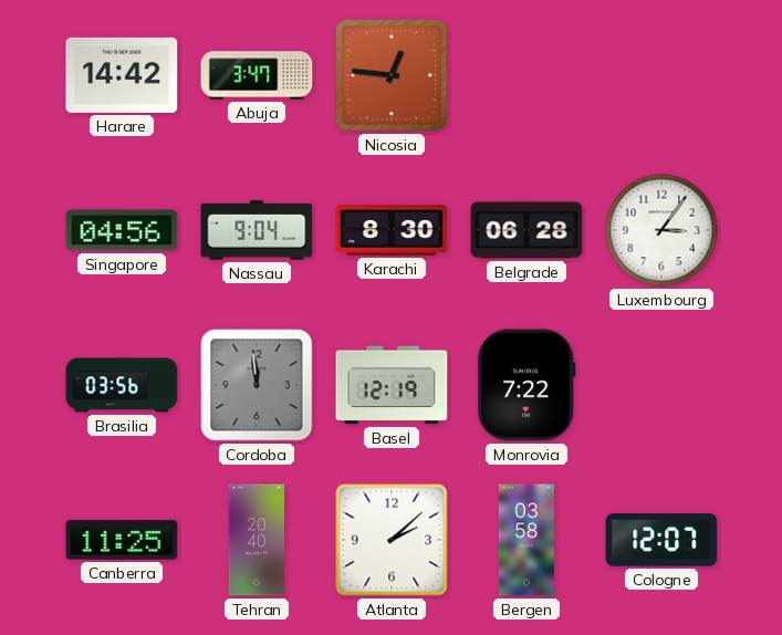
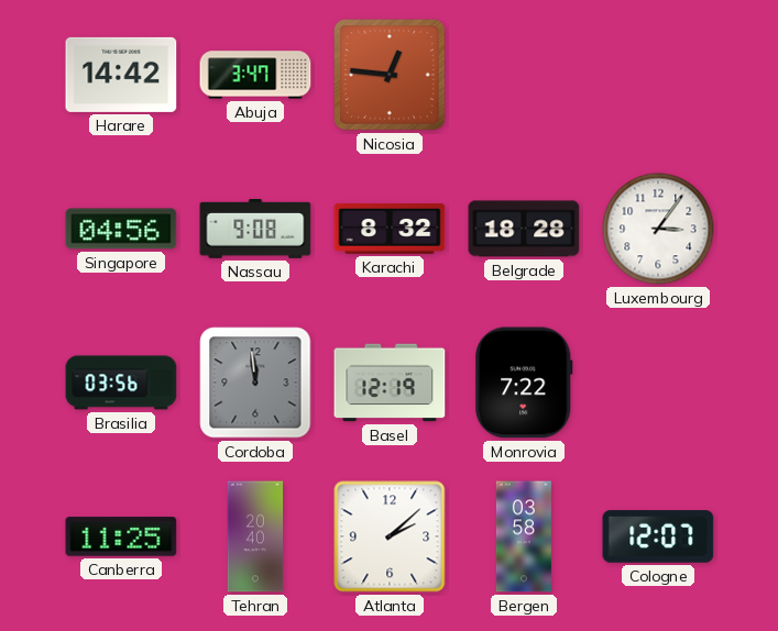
Nassau: 9:04 -> 9:08
Karachi: 8:30 -> 8:32
Belgrade: 06:28 -> 18:28
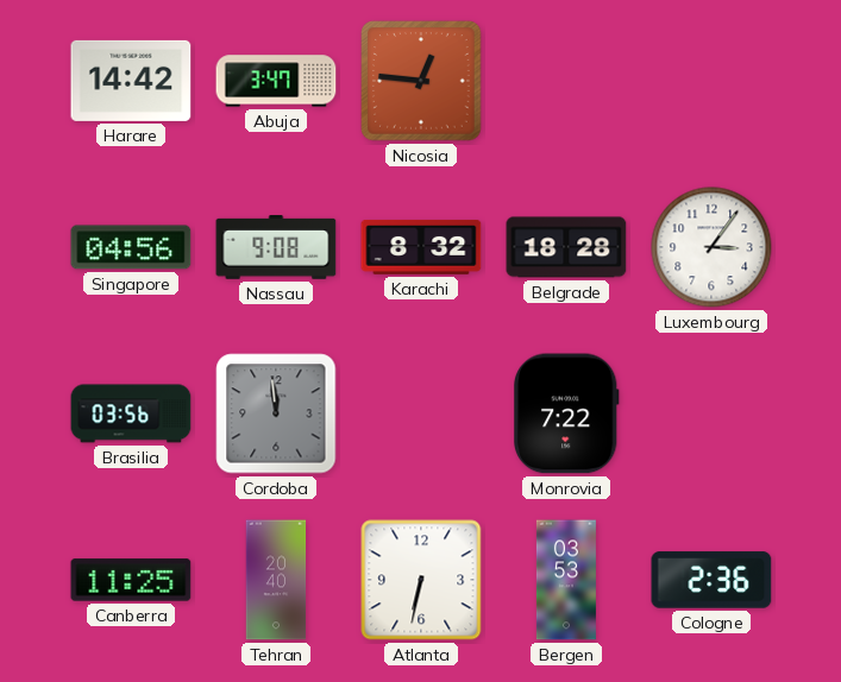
Basel: 12:19 -> none
Atlanta: 2:08 -> 6:32
Bergen: 03:58 -> 03:53
Cologne: 12:07 -> 2:36
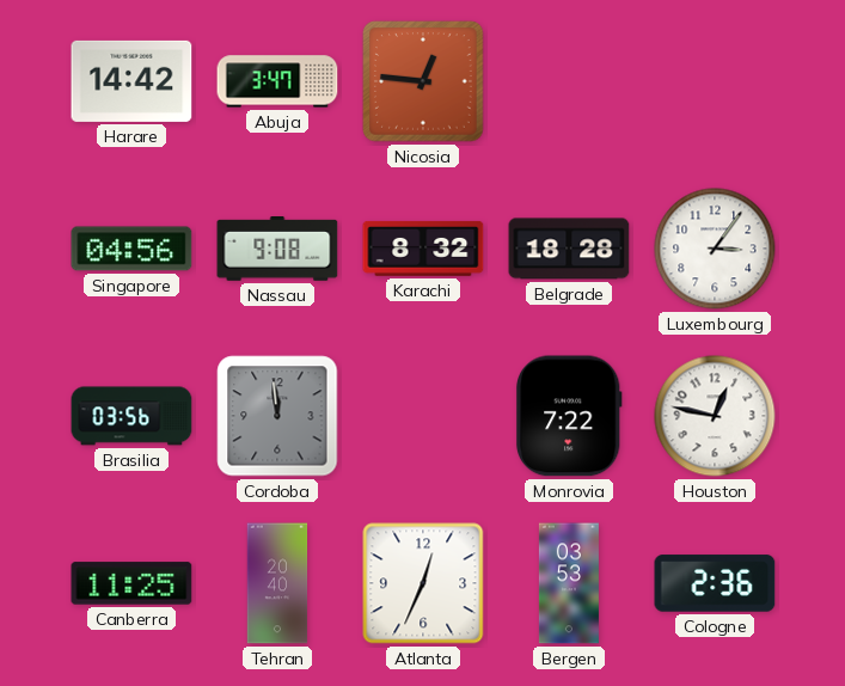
Houston: none -> 12:47
Atlanta: 6:32 -> 12:34
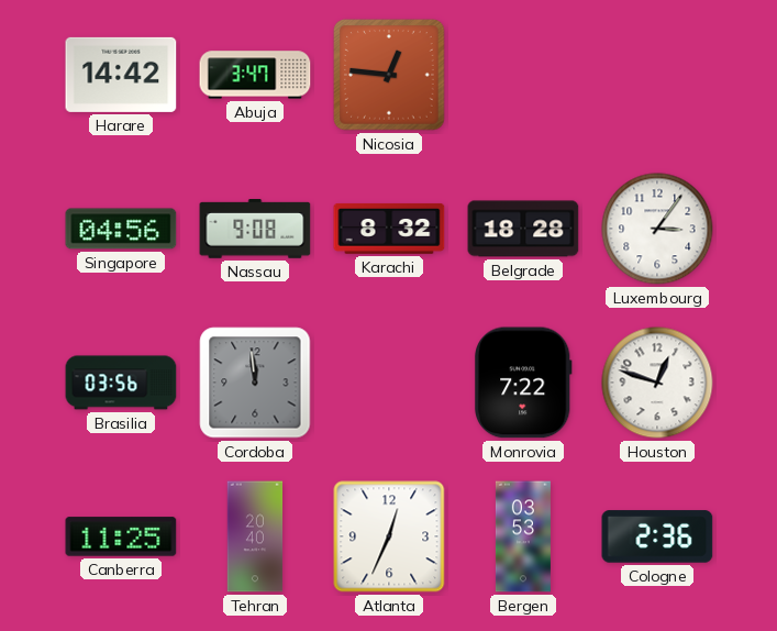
Houston: 12:47 -> 12:48
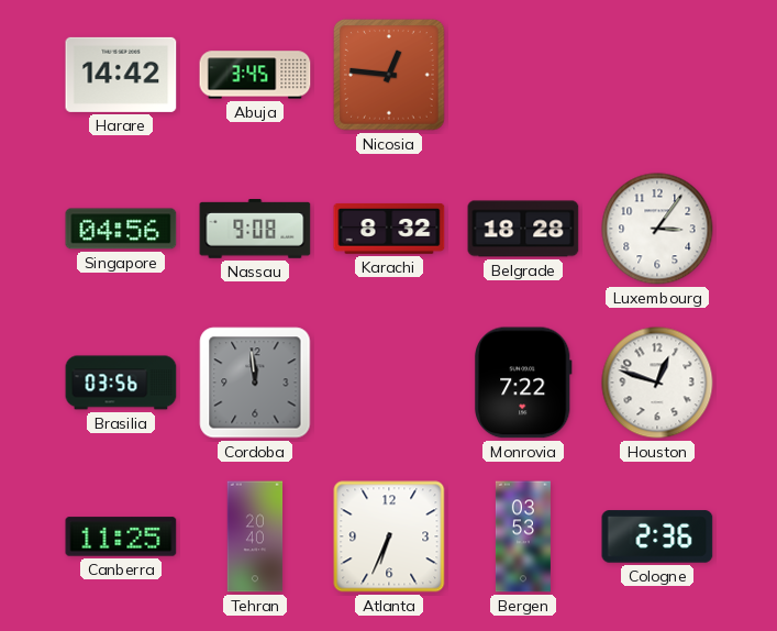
Abuja: 3:47 -> 3:45
Atlanta: 12:34 -> 6:34
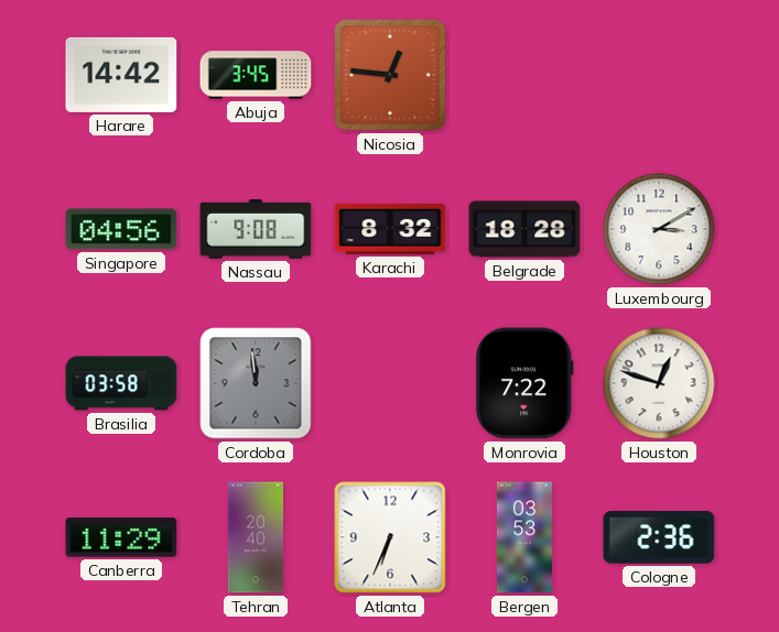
Luxembourg: 3:06 -> 3:10
Brasilia: 03:56 -> 03:58
Canberra: 11:25 -> 11:29
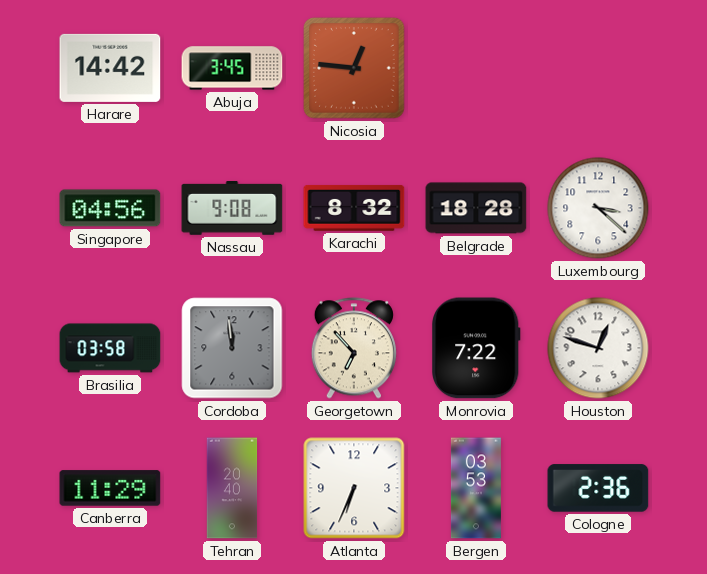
Luxembourg: 3:10 -> 3:22
Georgetown: none -> 6:53
